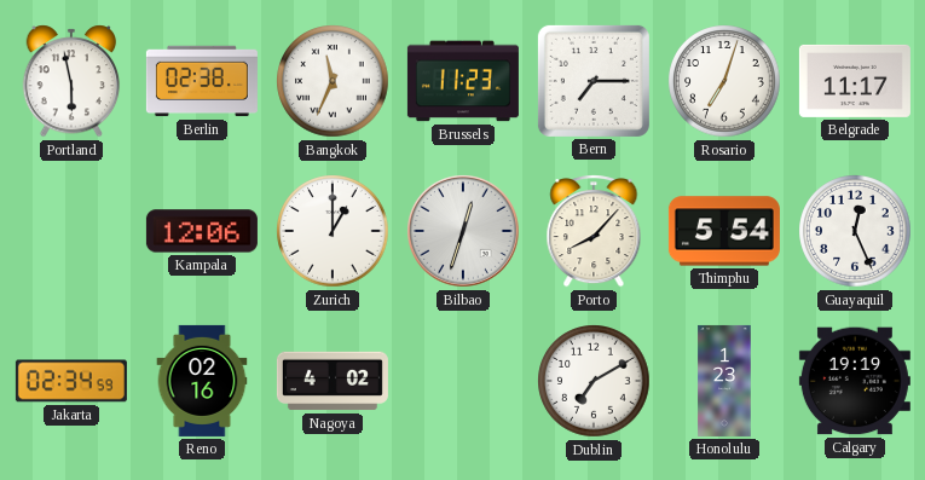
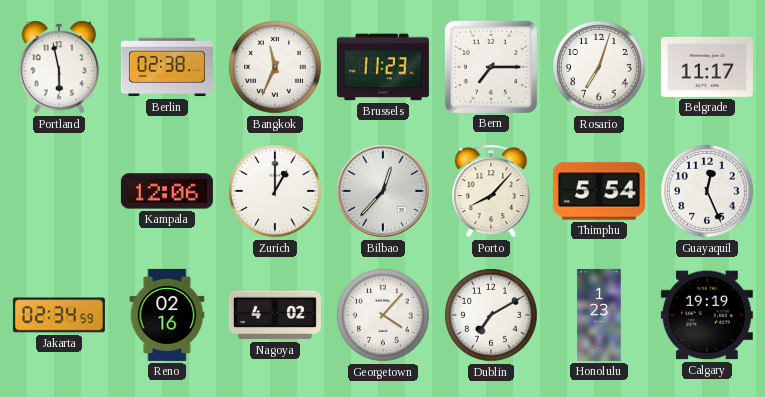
Bilbao: 12:33 -> 12:37
Georgetown: none -> 4:07
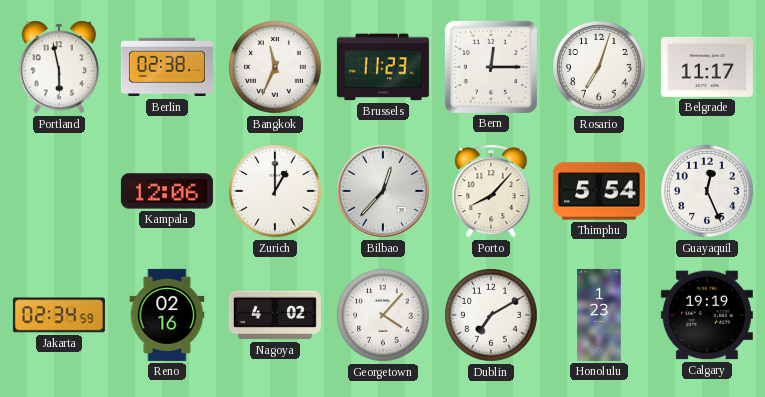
Bern: 7:15 -> 12:15
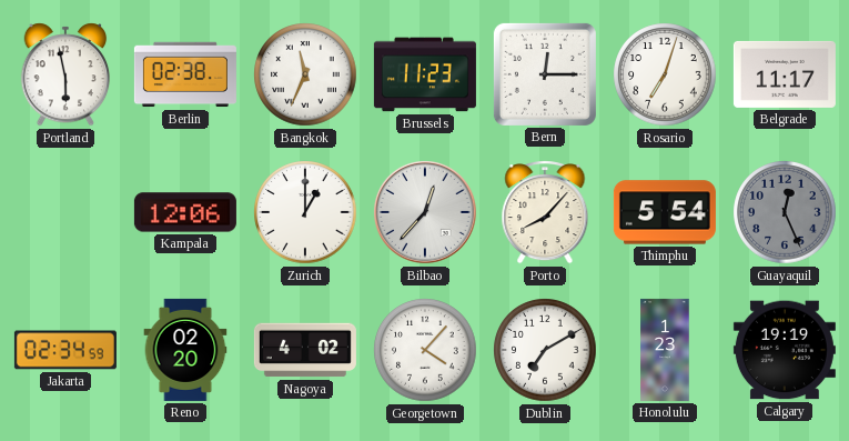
Guayaquil dial: white -> grey
Reno: 02:16 -> 02:20
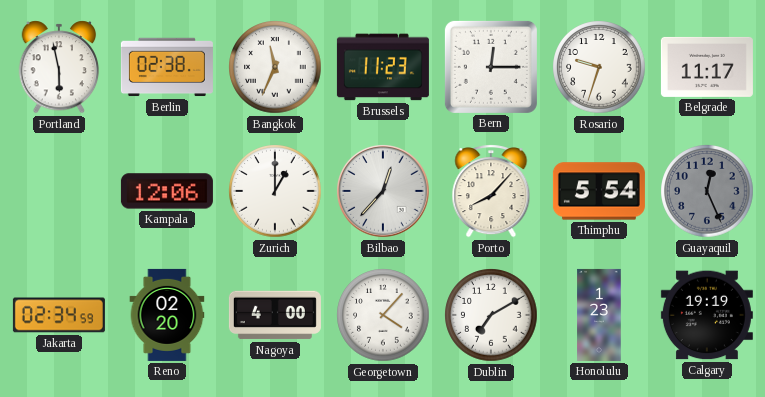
Rosario: 7:03 -> 9:33
Nagoya: 4:02 -> 4:00
